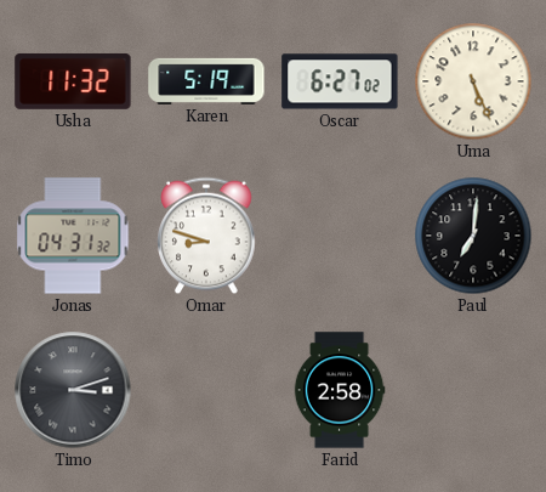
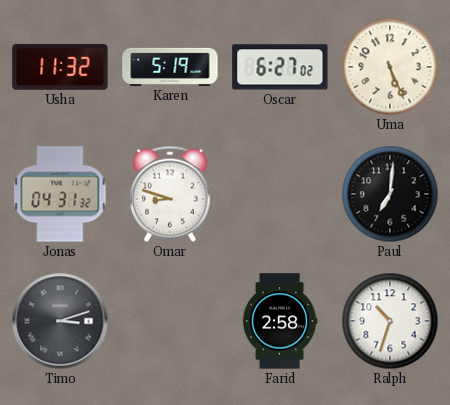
Ralph: none -> 10:33
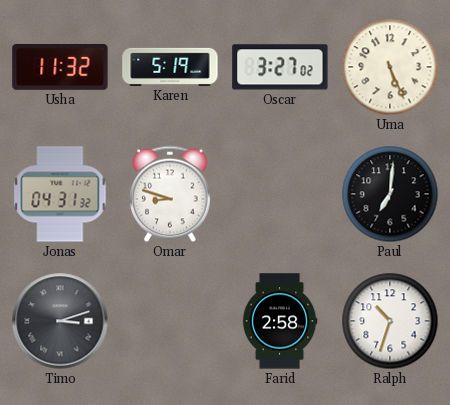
Oscar: 6:27 -> 3:27
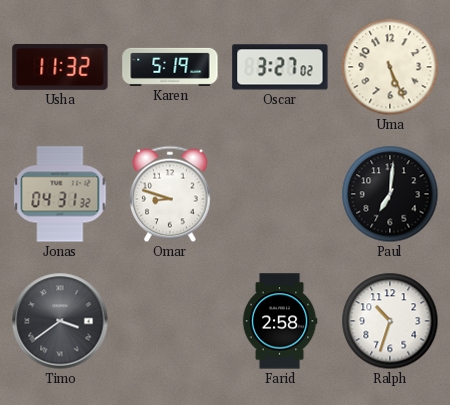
Timo: 3:12 -> 3:39
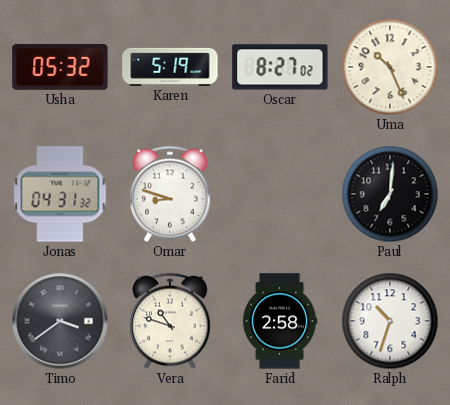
Usha: 11:32 -> 05:32
Oscar: 3:27 -> 8:27
Uma: 5:26 -> 10:26
Vera: none -> 10:48
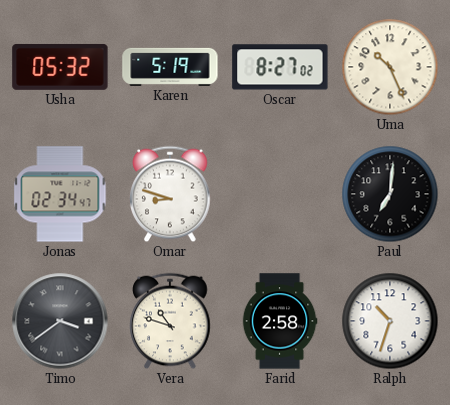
Jonas: 04:31 -> 02:34
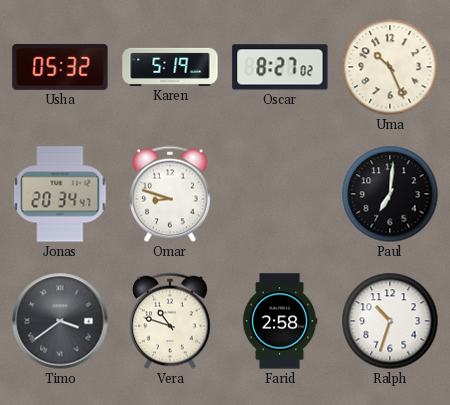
Jonas: 02:34 -> 20:34
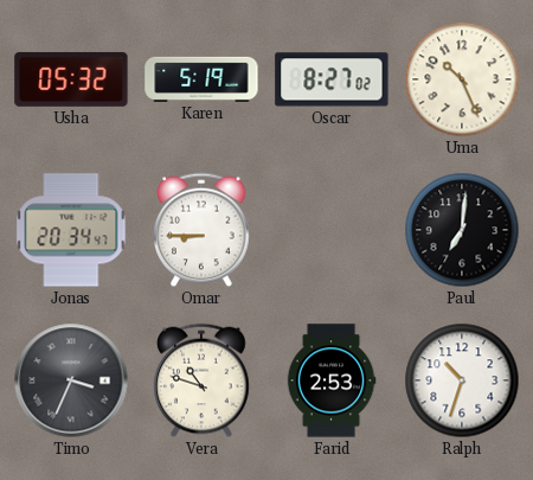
Omar: 8:48 -> 8:45
Timo: 3:39 -> 3:34
Farid: 2:58 -> 2:53
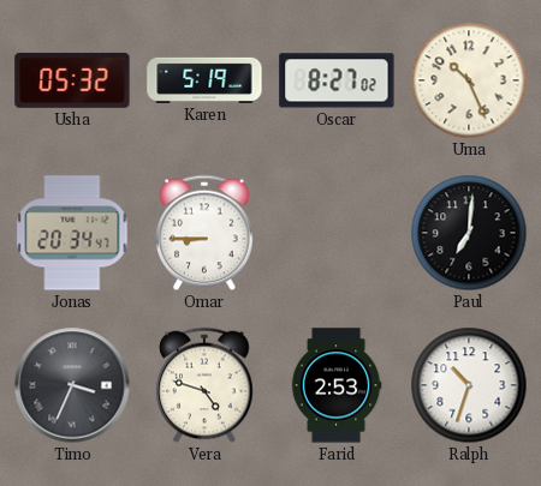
Vera: 10:48 -> 4:48
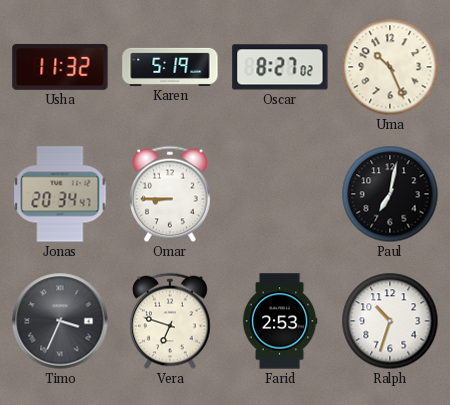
Usha: 05:32 -> 11:32
Paul: 7:01 -> 7:02
Vera: 4:48 -> 6:48
